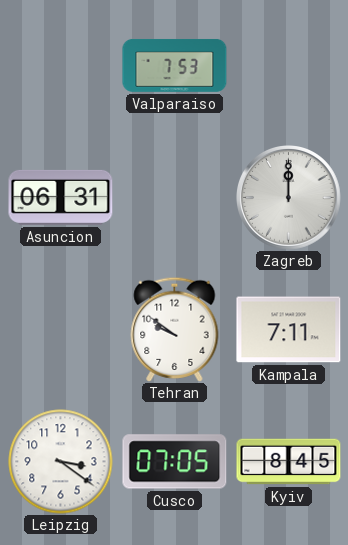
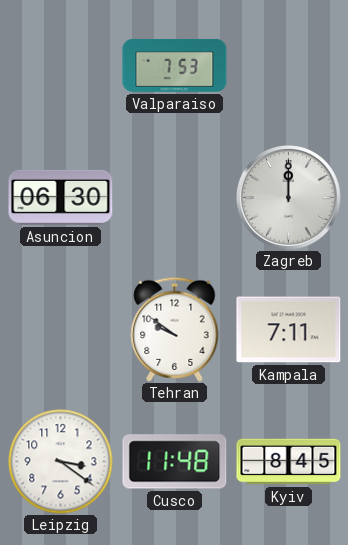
Asuncion: 06:31 -> 06:30
Cusco: 07:05 -> 11:48
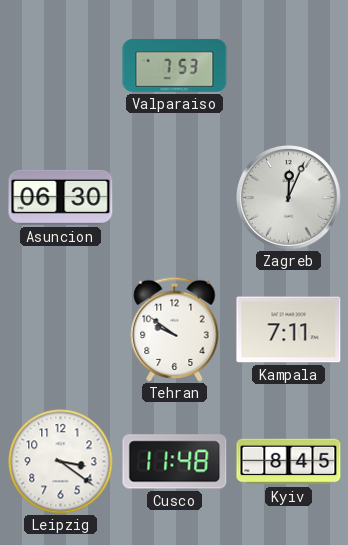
Zagreb: 12:00 -> 12:04
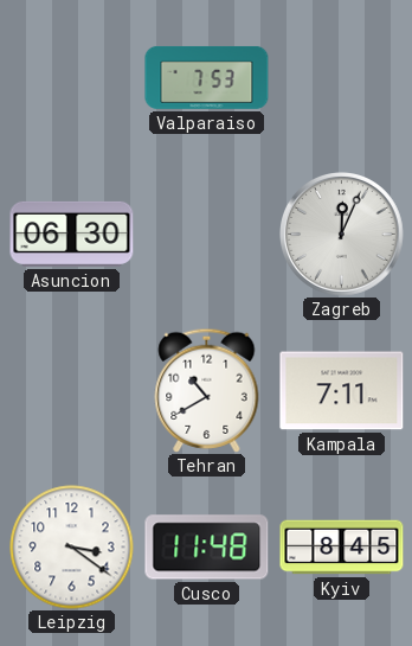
Tehran: 9:51 -> 10:40
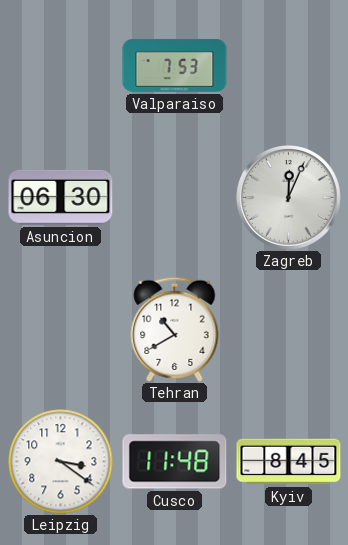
Kampala: 7:11 -> none
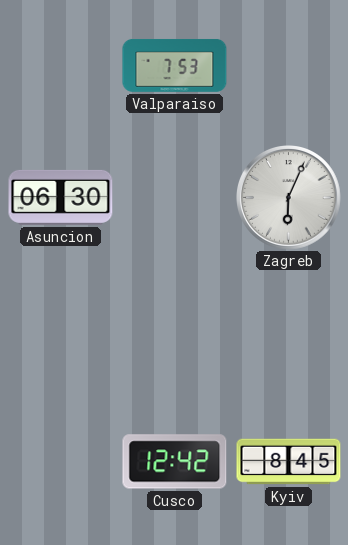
Zagreb: 12:04 -> 6:04
Tehran: 10:40 -> none
Leipzig: 3:21 -> none
Cusco: 11:48 -> 12:42
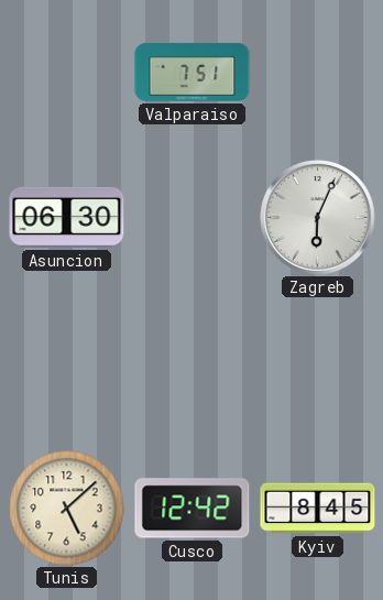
Valparaiso: 7:53 -> 7:51
Tunis: none -> 5:08
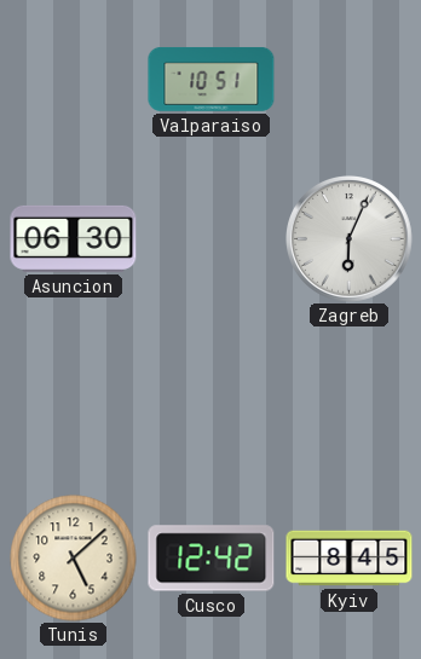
Valparaiso: 7:51 -> 10:51
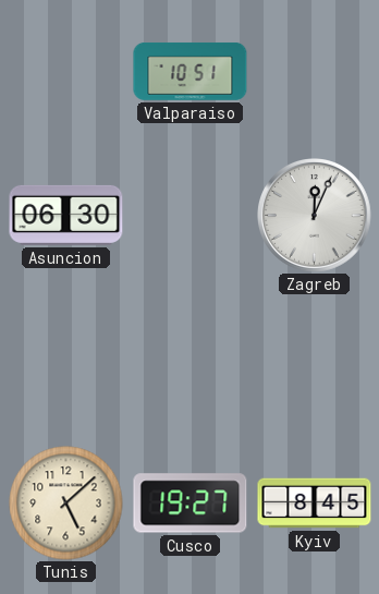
Zagreb: 6:04 -> 12:04
Cusco: 12:42 -> 19:27
